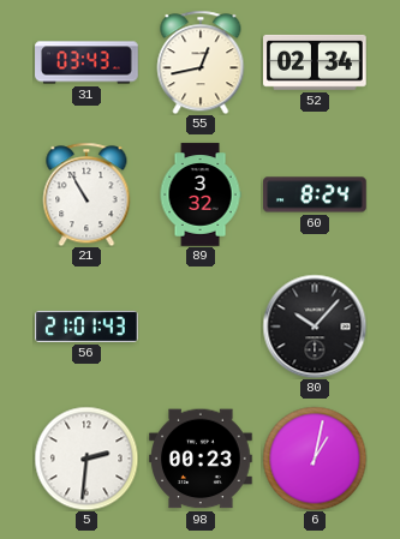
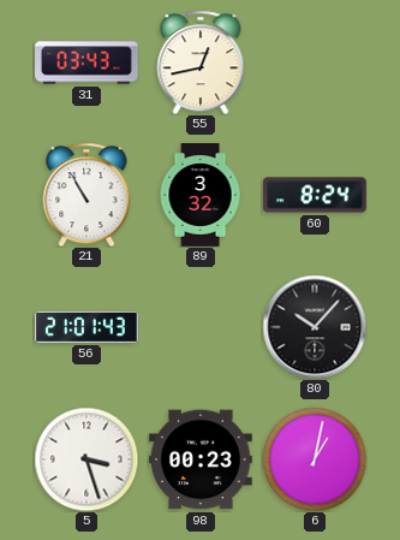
52: 02:34 -> none
5: 2:31 -> 3:27
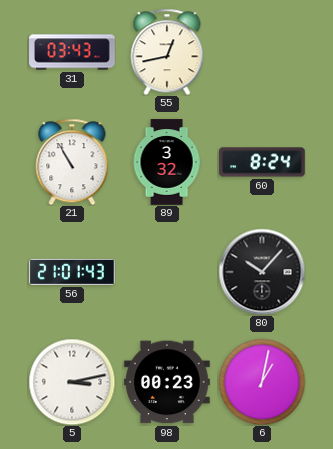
5: 3:27 -> 3:13
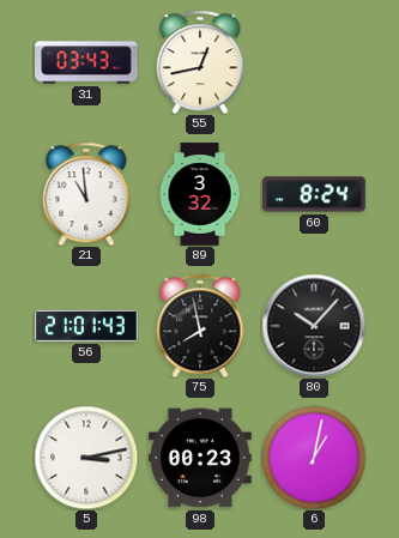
21: 10:55 -> 10:59
75: none -> 7:58
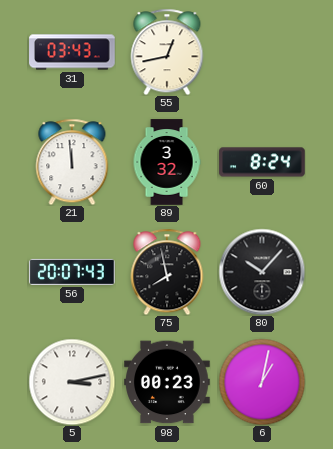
21: 10:59 -> 11:59
56: 21:01 -> 20:07
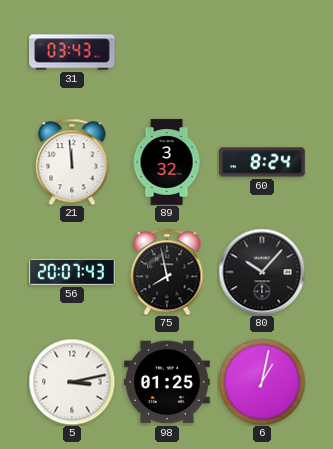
55: 12:43 -> none
98: 00:23 -> 01:25
